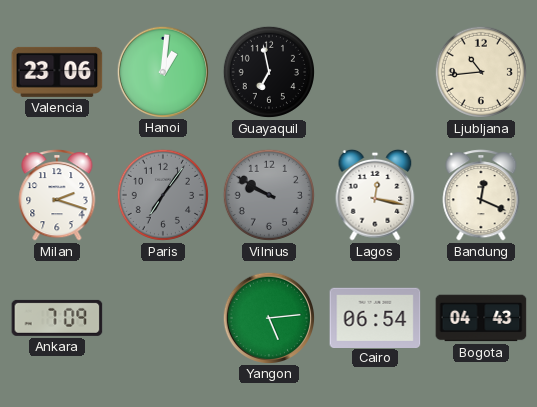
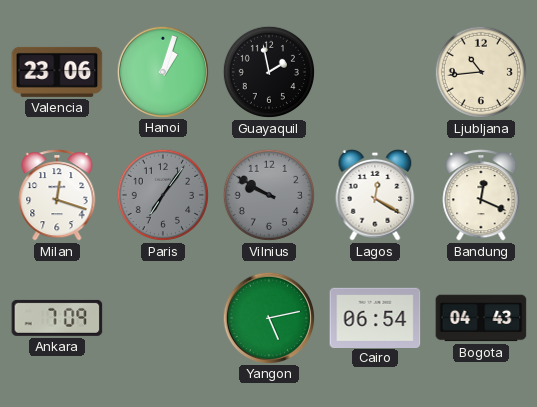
Hanoi: 1:01 -> 1:03
Guayaquil: 6:58 -> 1:58
Milan: 2:18 -> 12:18
Lagos: 12:17 -> 12:20
Yangon: 5:14 -> 5:13
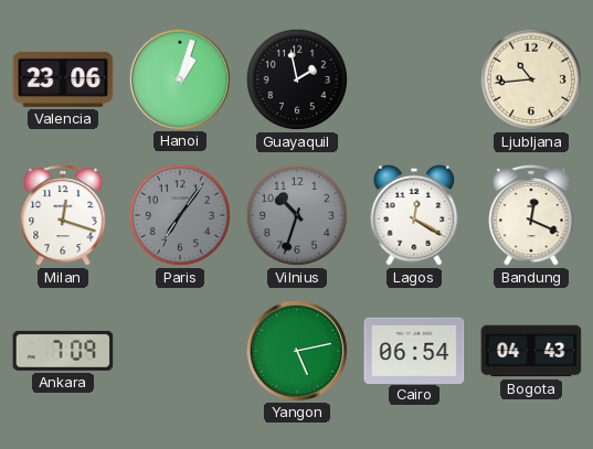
Vilnius: 9:50 -> 10:33
